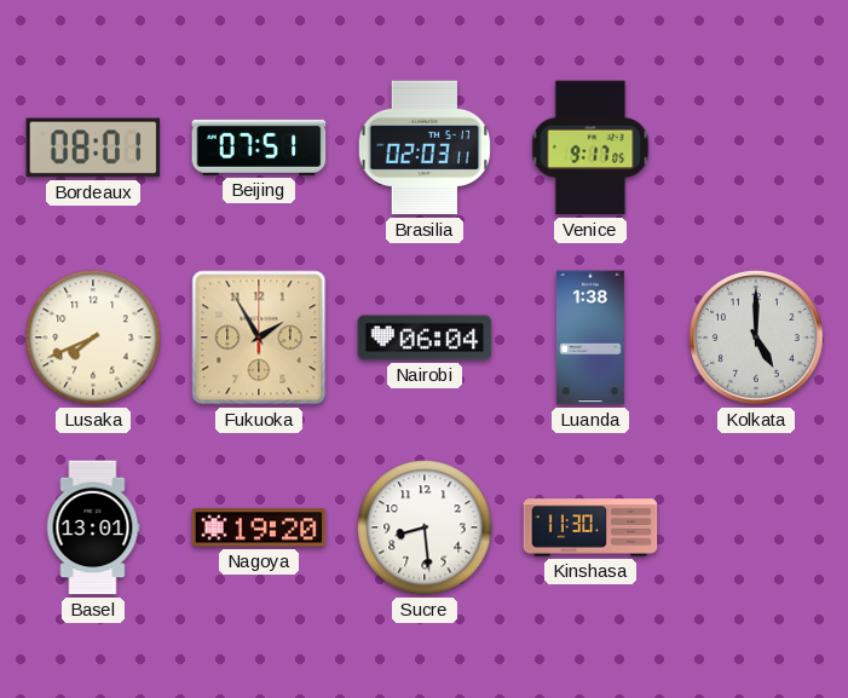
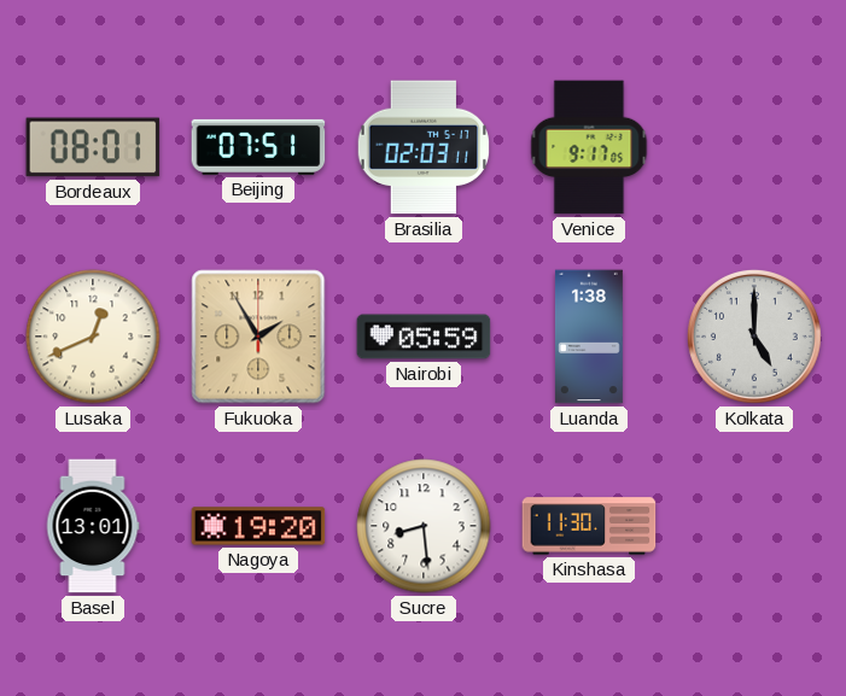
Lusaka: 7:41 -> 12:41
Nairobi: 06:04 -> 05:59
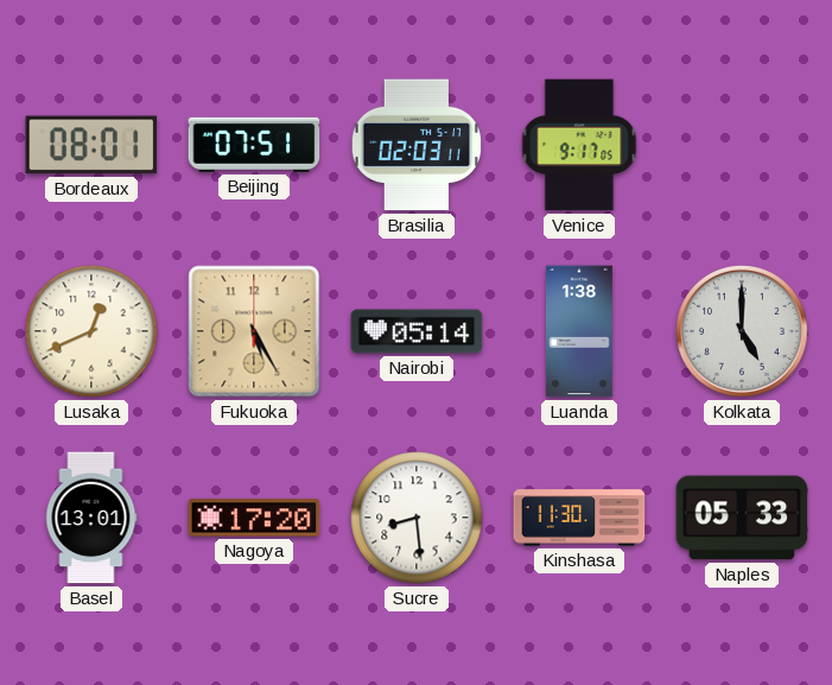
Fukuoka: 1:55 -> 5:25
Nairobi: 05:59 -> 05:14
Nagoya: 19:20 -> 17:20
Naples: none -> 05:33
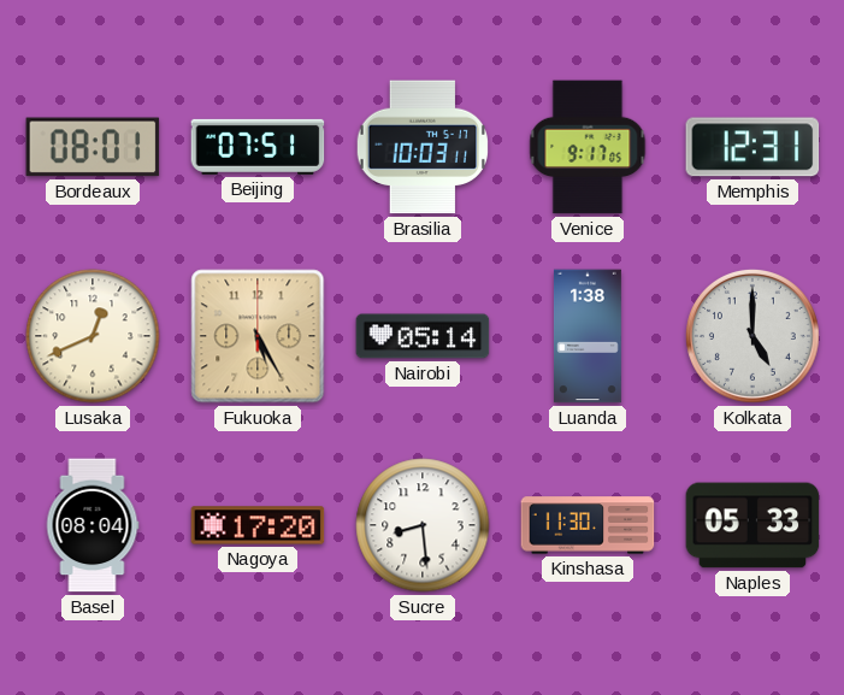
Brasilia: 02:03 -> 10:03
Memphis: none -> 12:31
Basel: 13:01 -> 08:04
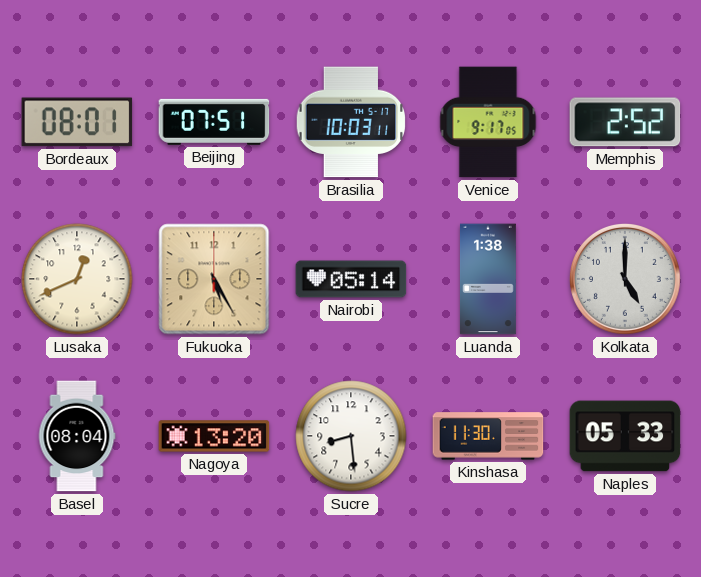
Memphis: 12:31 -> 2:52
Nagoya: 17:20 -> 13:20
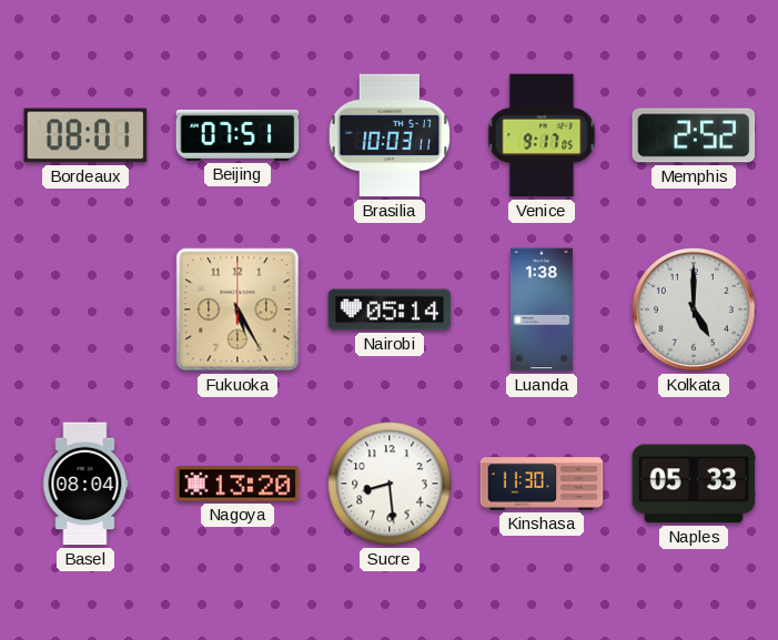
Lusaka: 12:41 -> none
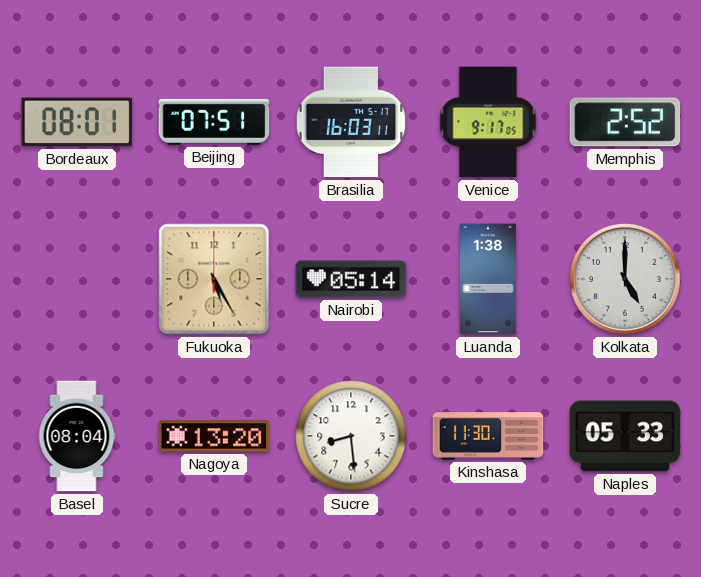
Brasilia: 10:03 -> 16:03
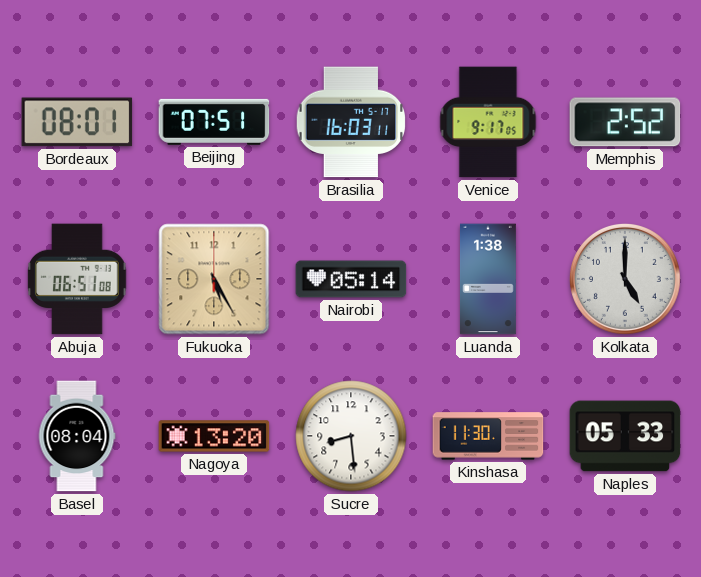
Abuja: none -> 06:51
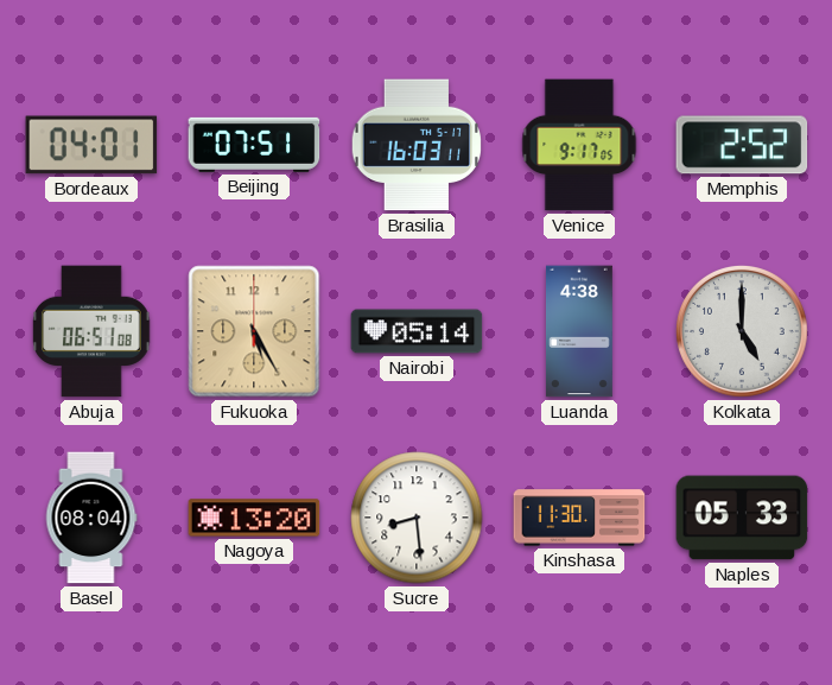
Bordeaux: 08:01 -> 04:01
Luanda: 1:38 -> 4:38
